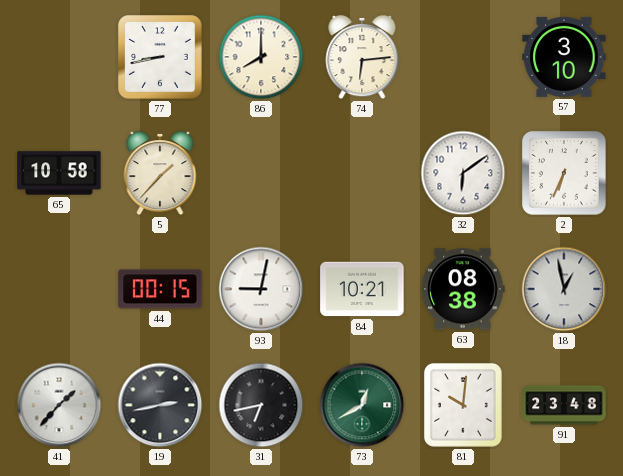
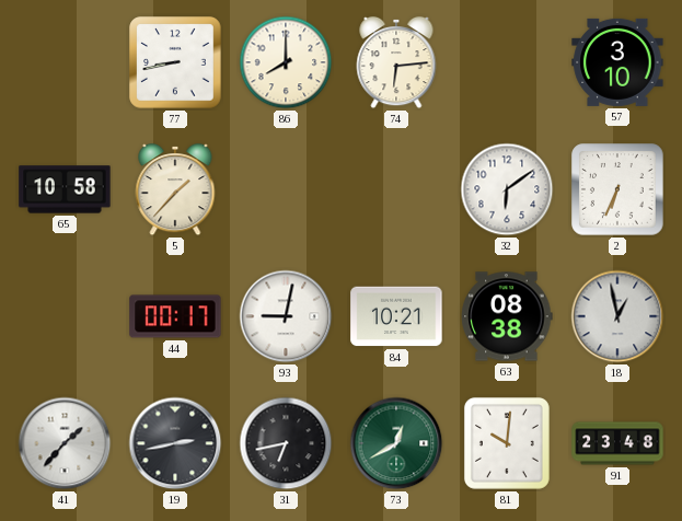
44: 00:15 -> 00:17
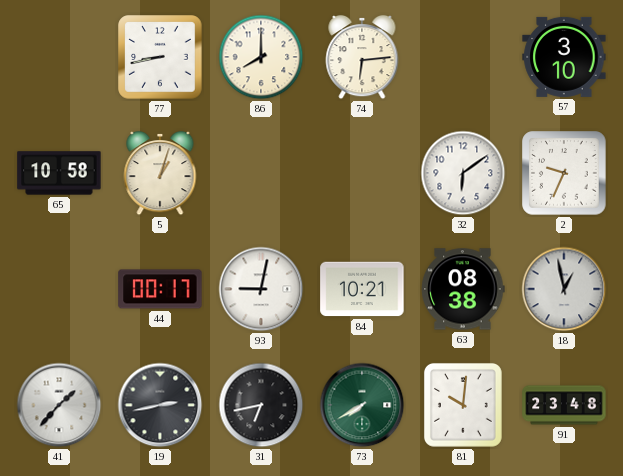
5: 1:37 -> 1:03
2: 6:34 -> 9:34
73: 12:40 -> 7:40
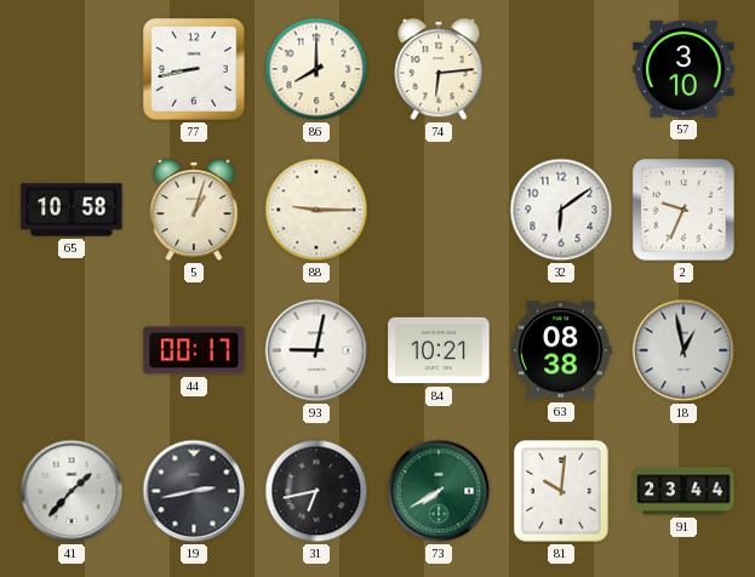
88: none -> 9:15
91: 23:48 -> 23:44
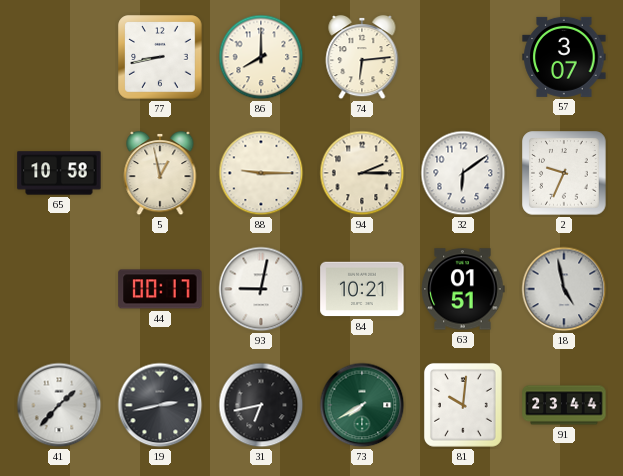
57: 3:10 -> 3:07
5: 1:03 -> 12:58
94: none -> 2:15
63: 08:38 -> 01:51
18: 12:58 -> 4:58
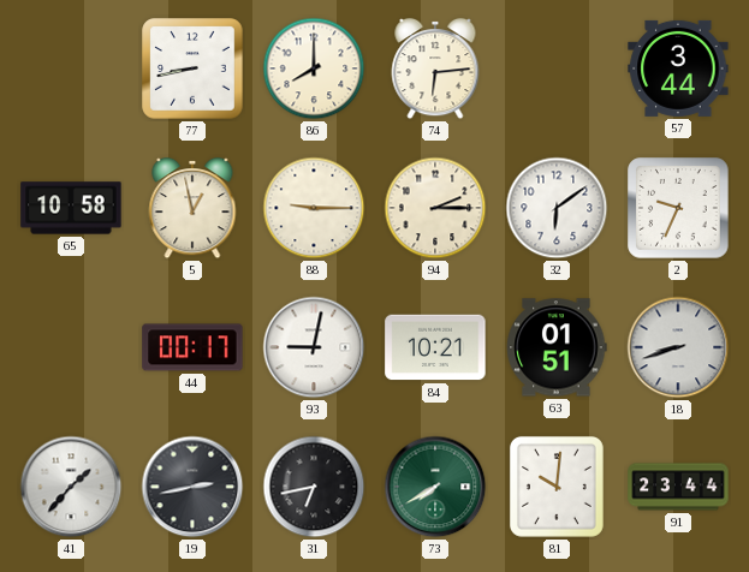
57: 3:07 -> 3:44
18: 4:58 -> 8:42
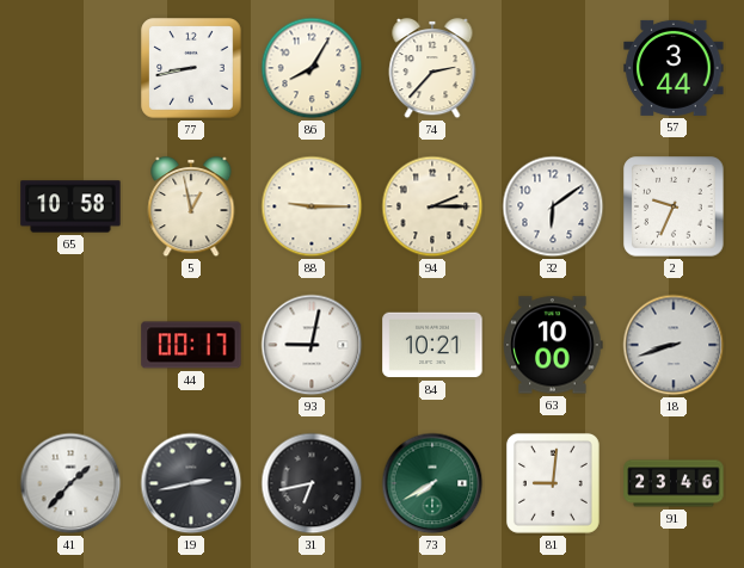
86: 8:00 -> 8:05
74: 6:14 -> 2:37
63: 01:51 -> 10:00
81: 10:01 -> 9:01
91: 23:44 -> 23:46
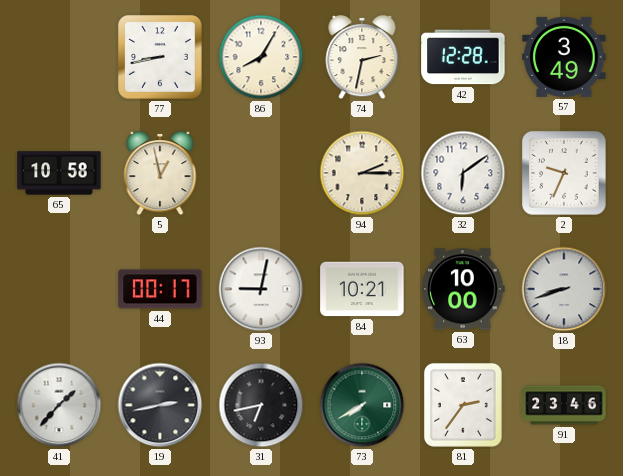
74: 2:37 -> 2:32
42: none -> 12:28
57: 3:44 -> 3:49
88: 9:15 -> none
81: 9:01 -> 2:36
